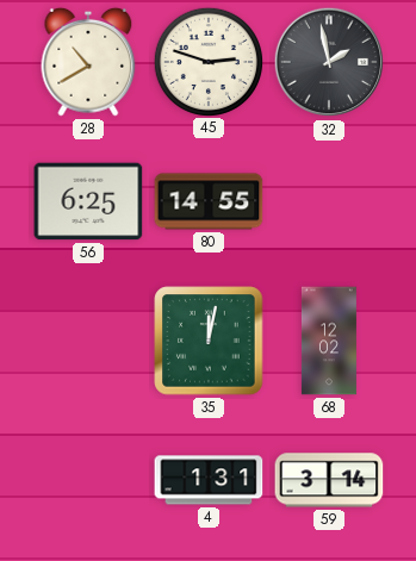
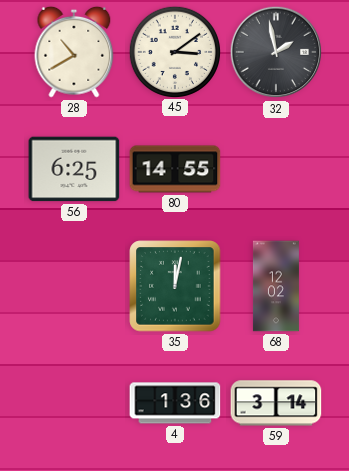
45: 2:48 -> 3:09
4: 1:31 -> 1:36
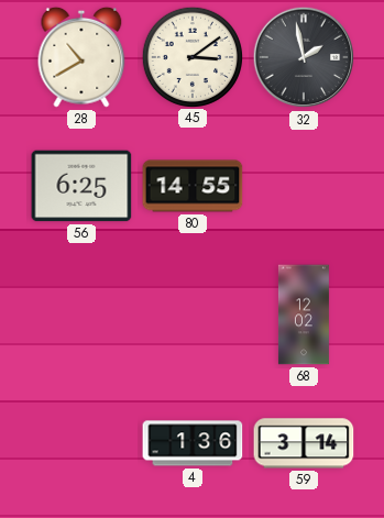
35: 12:02 -> none
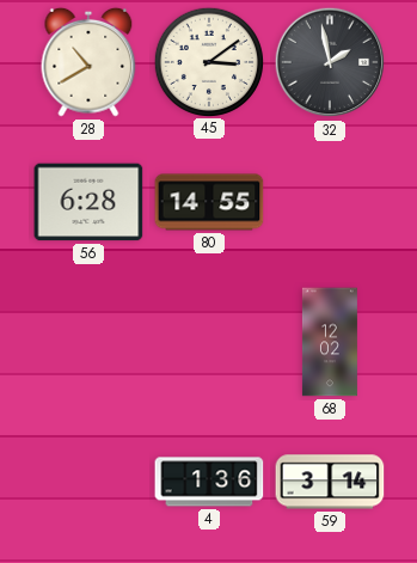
56: 6:25 -> 6:28
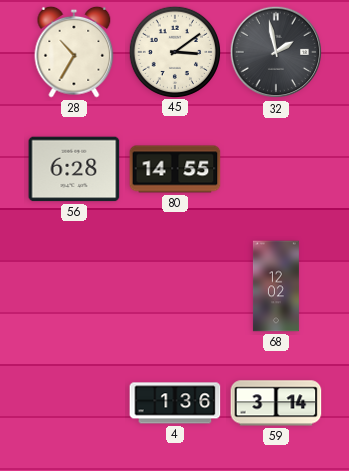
28: 10:40 -> 10:35
